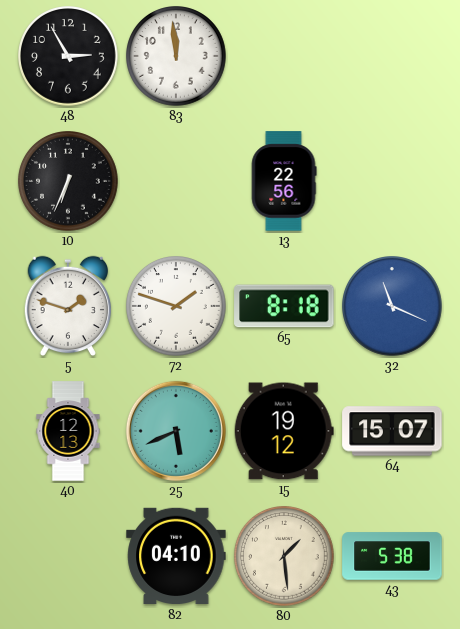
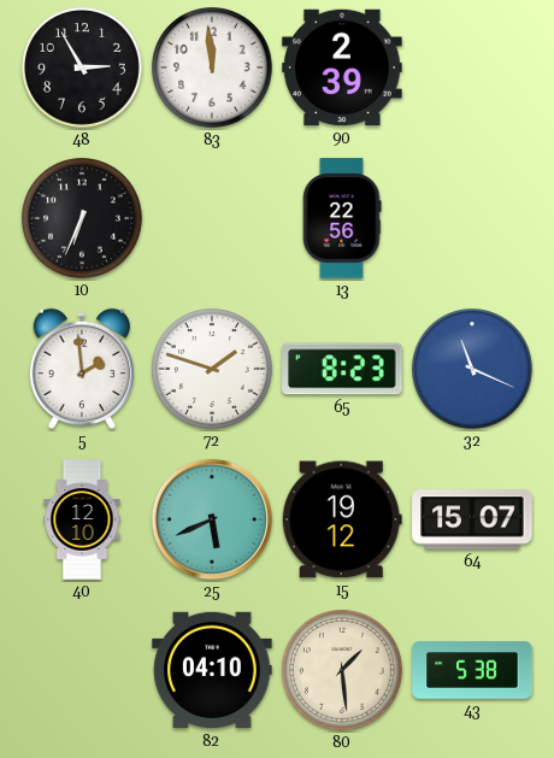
90: none -> 2:39
5: 1:48 -> 1:59
65: 8:18 -> 8:23
40: 12:13 -> 12:10
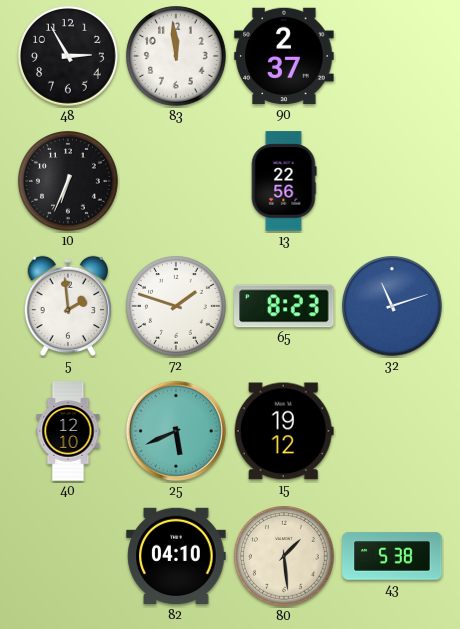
90: 2:39 -> 2:37
32: 11:19 -> 11:12
64: 15:07 -> none
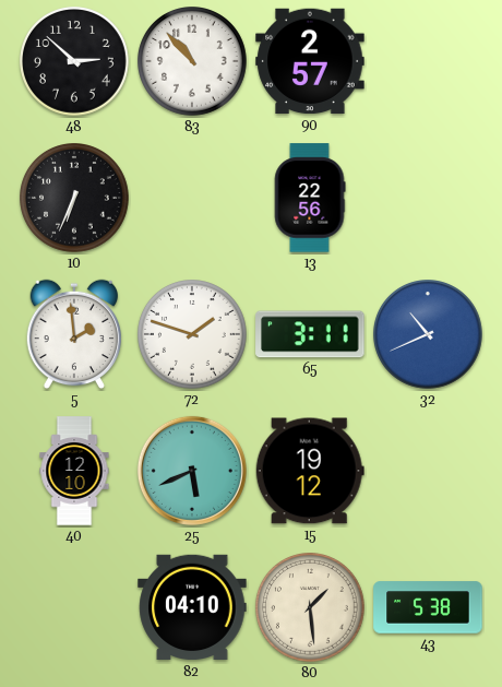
48: 2:55 -> 2:52
83: 11:59 -> 10:53
90: 2:37 -> 2:57
65: 8:23 -> 3:11
32: 11:12 -> 10:41
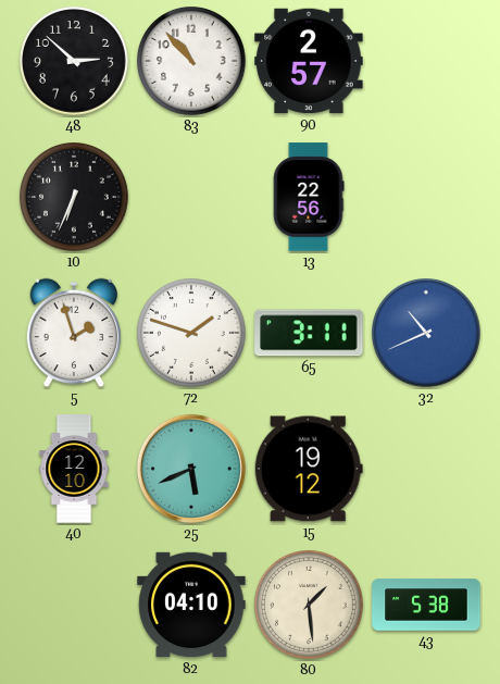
5: 1:59 -> 1:57
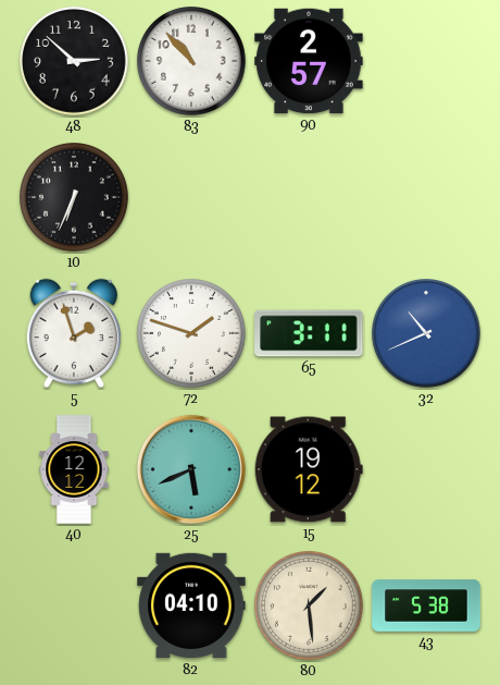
13: 22:56 -> none
40: 12:10 -> 12:12
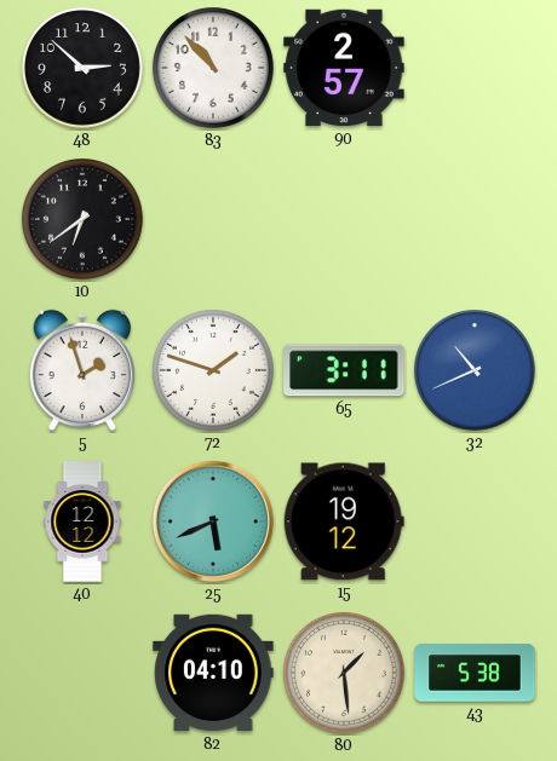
10: 6:34 -> 6:39
